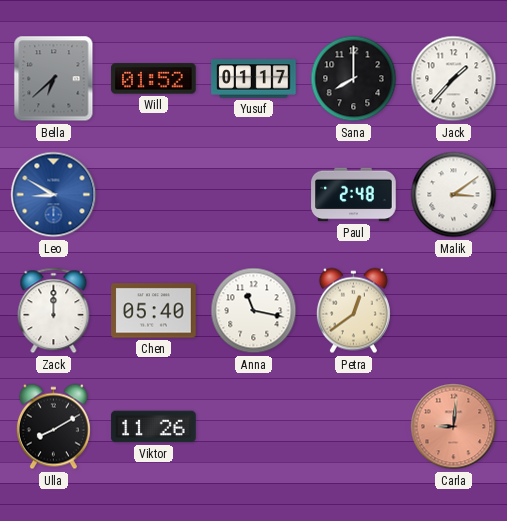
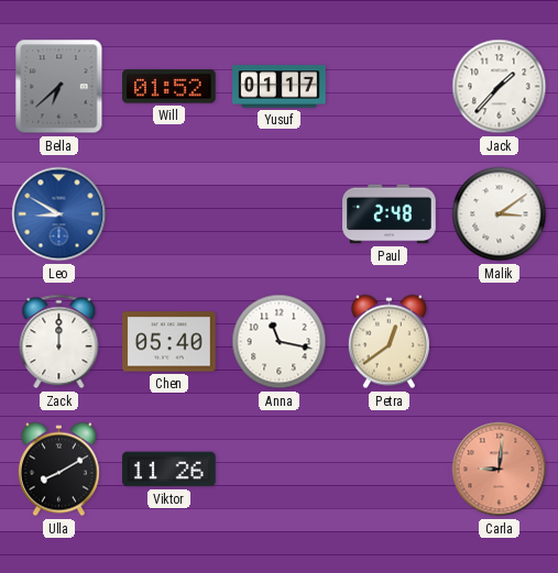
Sana: 8:00 -> none
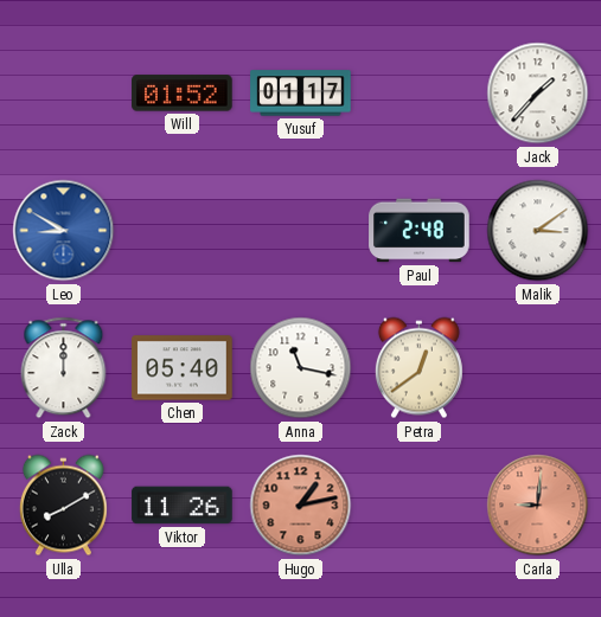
Bella: 6:38 -> none
Hugo: none -> 1:13
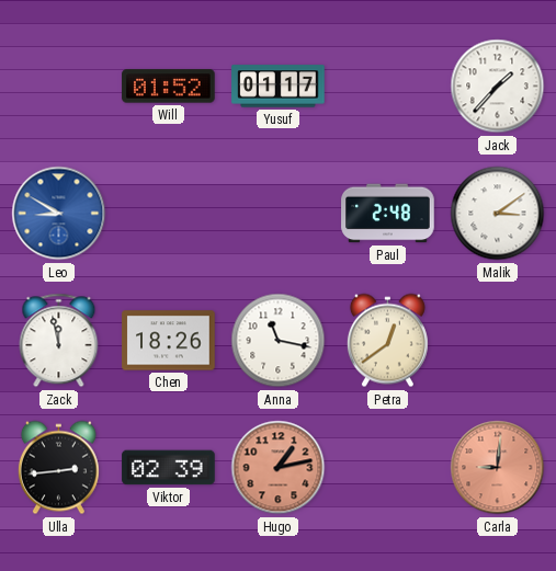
Zack: 12:00 -> 11:58
Chen: 05:40 -> 18:26
Ulla: 8:10 -> 2:44
Viktor: 11:26 -> 02:39
